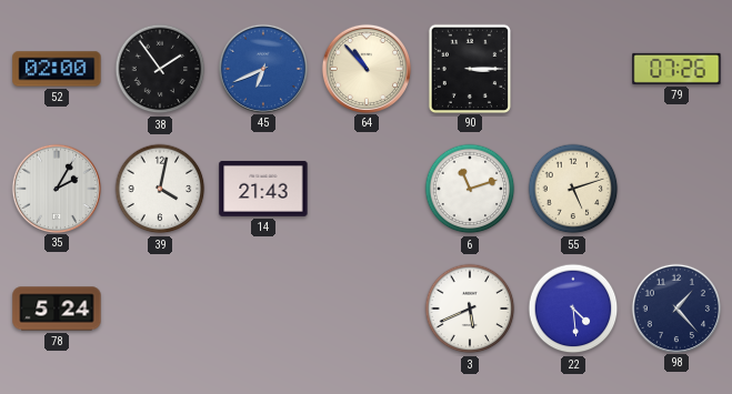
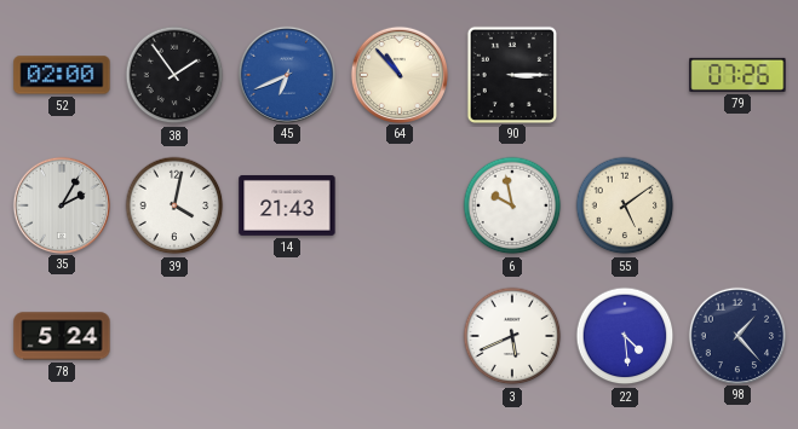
6: 11:12 -> 9:58
55: 5:12 -> 5:09
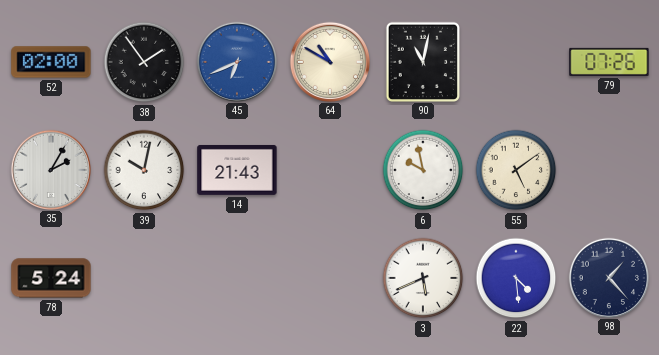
64: 10:53 -> 10:50
90: 3:15 -> 11:02
39: 4:02 -> 10:02
